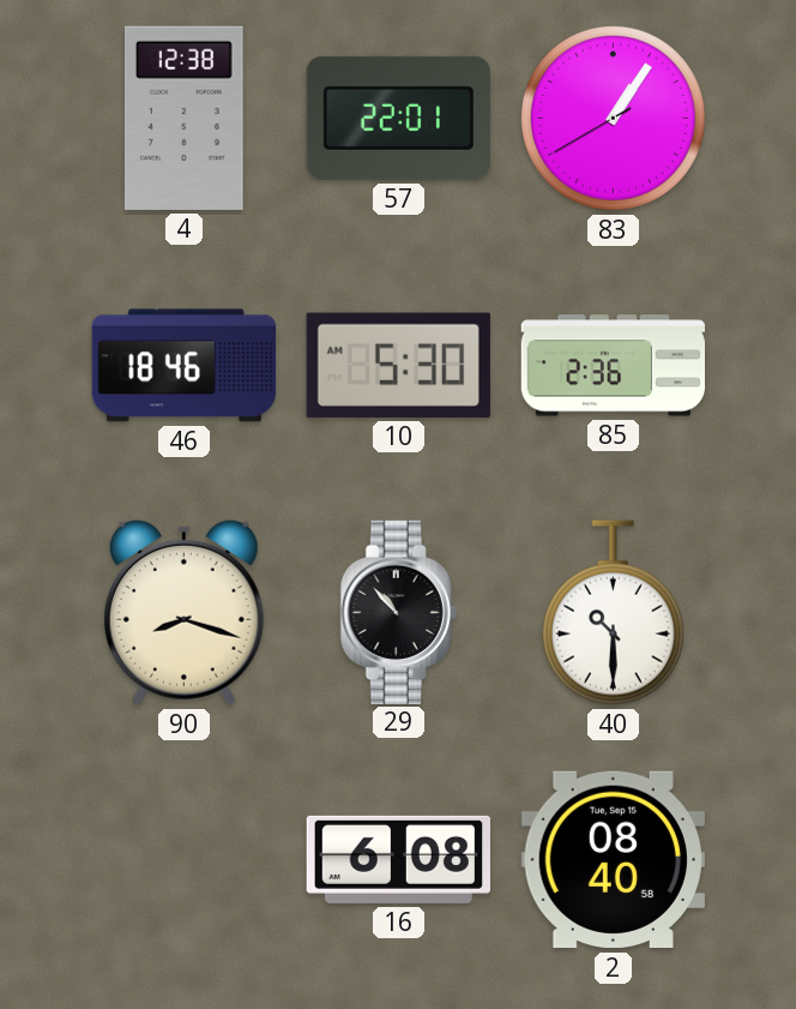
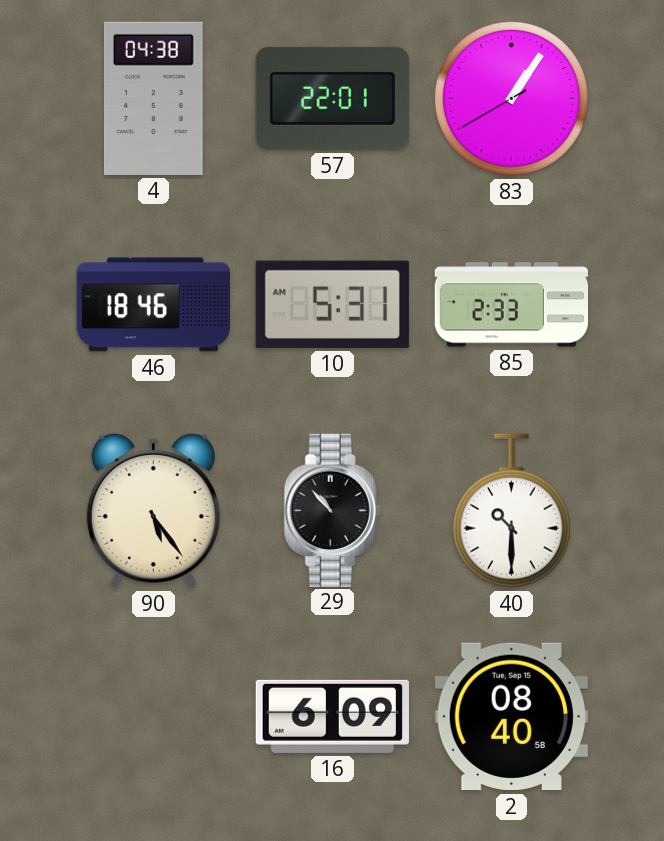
4: 12:38 -> 04:38
10: 5:30 -> 5:31
85: 2:36 -> 2:33
90: 8:18 -> 5:24
16: 6:08 -> 6:09
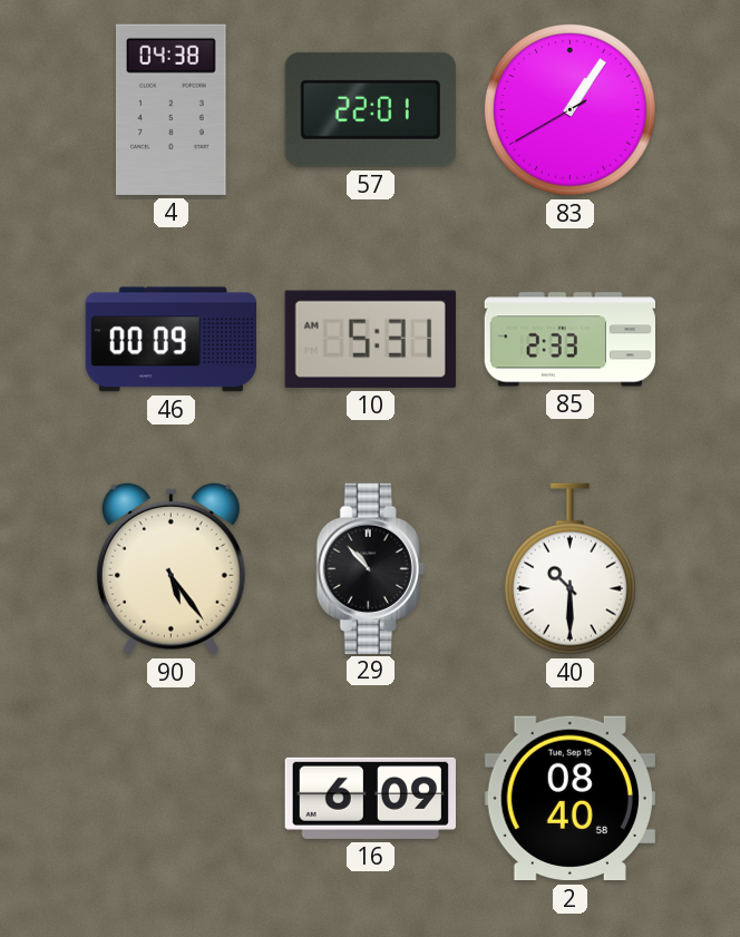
46: 18:46 -> 00:09
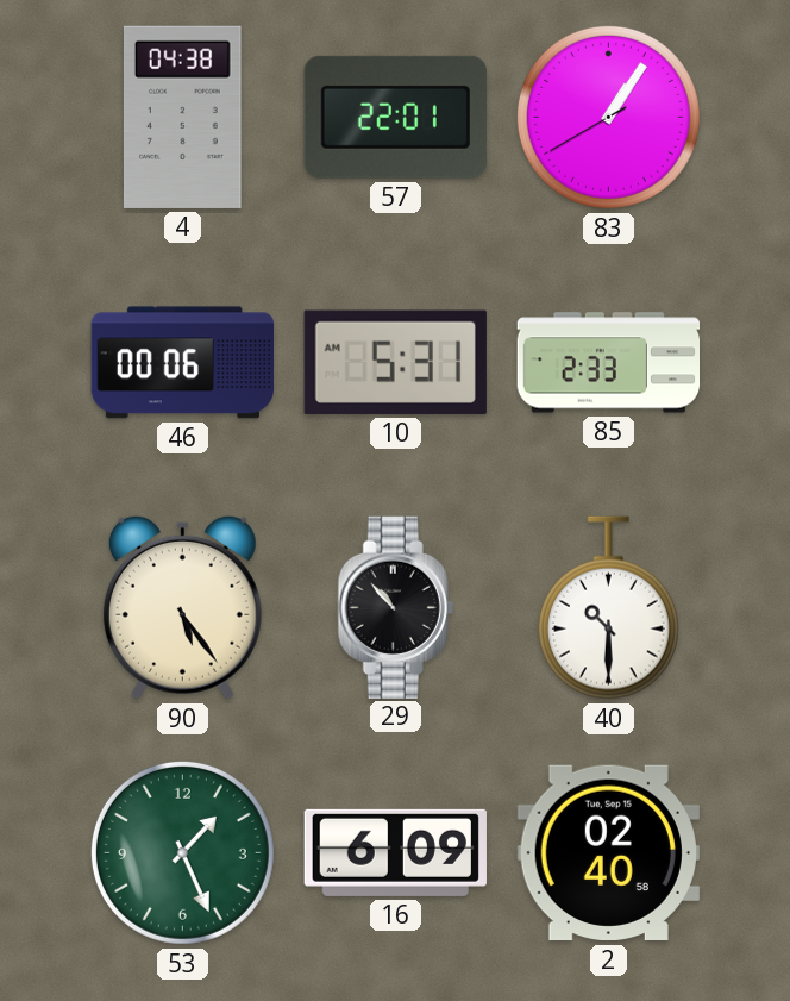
46: 00:09 -> 00:06
53: none -> 1:26
2: 08:40 -> 02:40
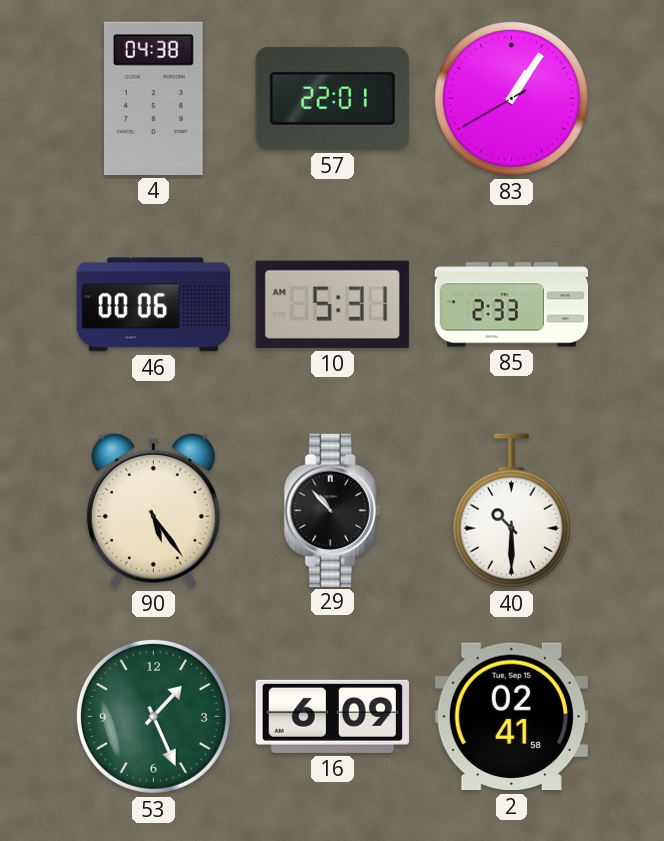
2: 02:40 -> 02:41
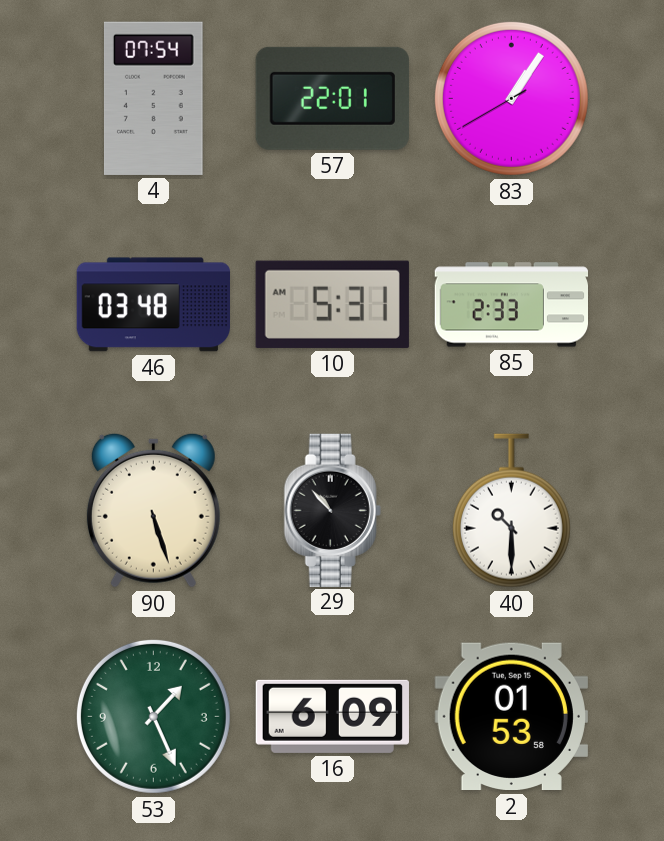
4: 04:38 -> 07:54
46: 00:06 -> 03:48
90: 5:24 -> 5:27
2: 02:41 -> 01:53
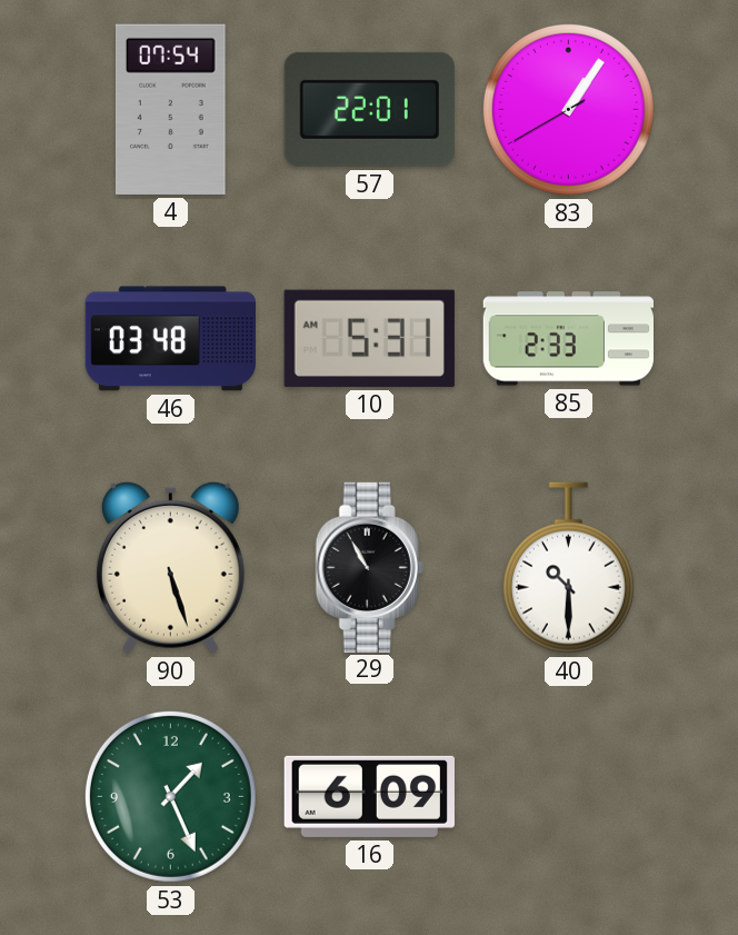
29: 10:53 -> 10:55
2: 01:53 -> none
